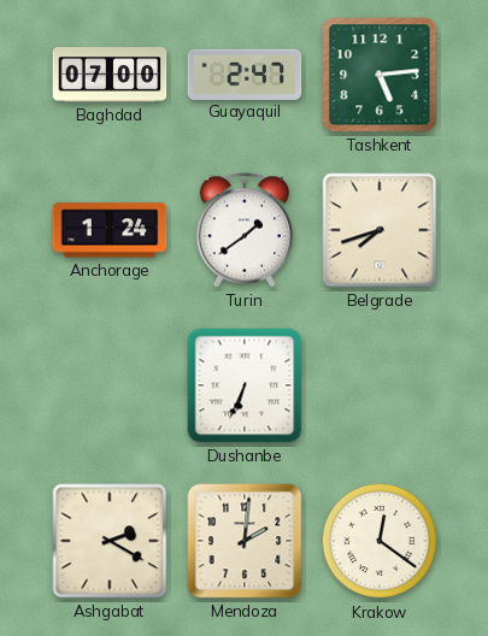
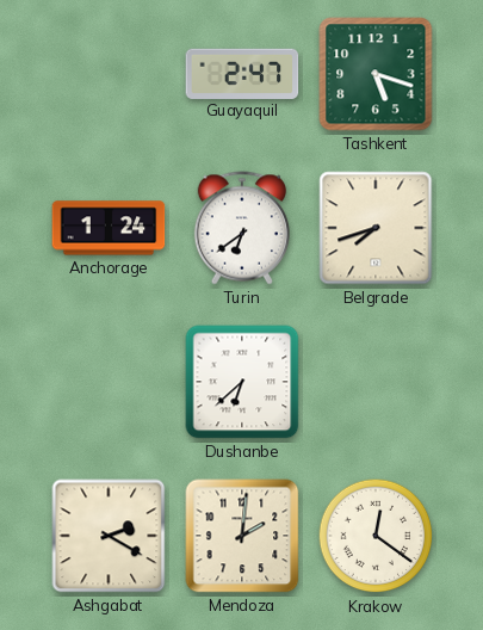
Baghdad: 07:00 -> none
Tashkent: 5:14 -> 5:18
Turin: 1:39 -> 6:39
Dushanbe: 6:34 -> 6:38
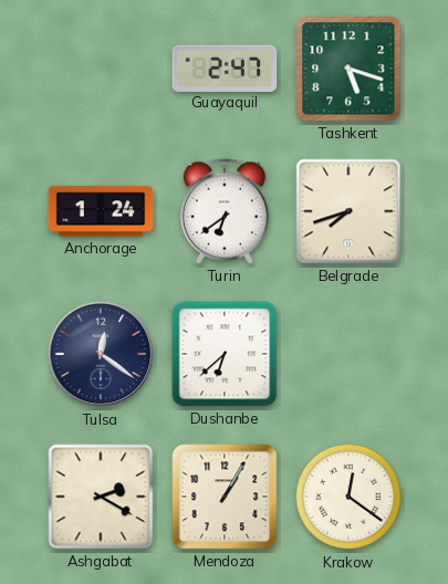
Tulsa: none -> 12:21
Mendoza: 2:01 -> 1:05
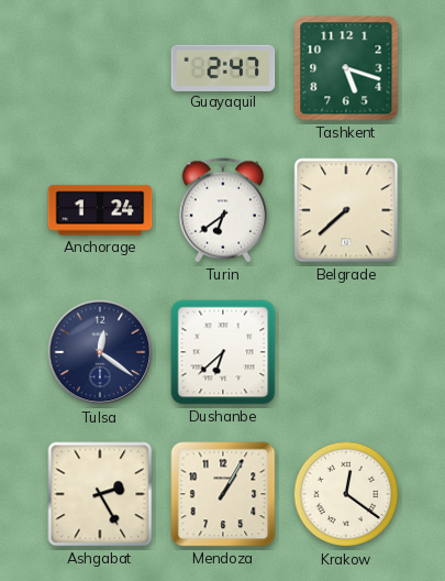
Belgrade: 7:42 -> 7:38
Ashgabat: 2:20 -> 2:25
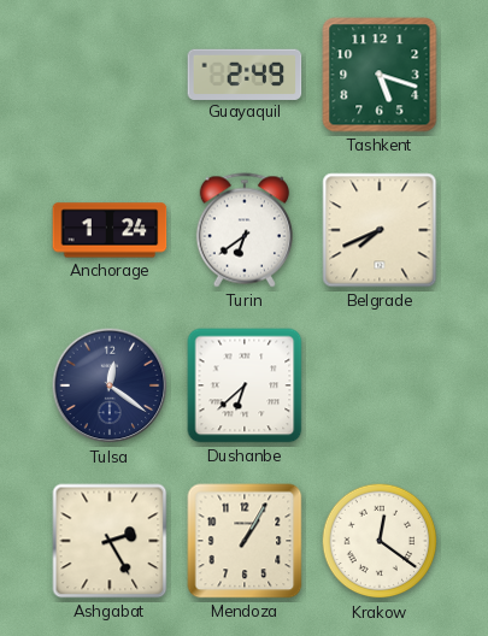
Guayaquil: 2:47 -> 2:49
Belgrade: 7:38 -> 7:41
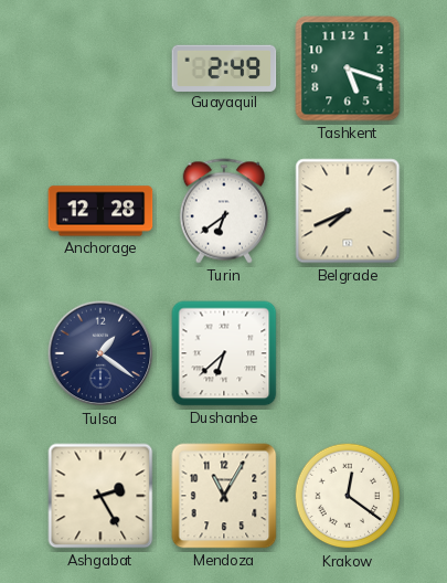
Anchorage: 1:24 -> 12:28
Tulsa: 12:21 -> 1:21
Mendoza: 1:05 -> 11:05
